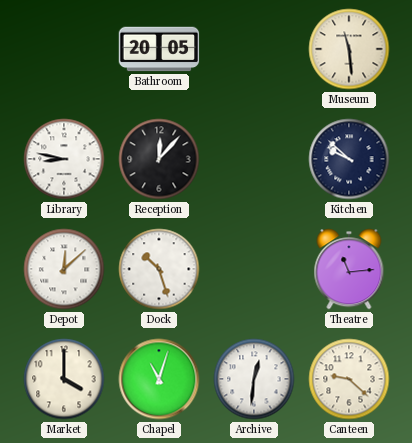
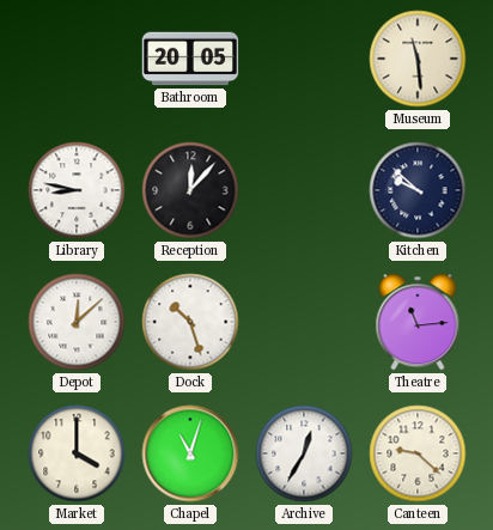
Archive: 12:31 -> 12:35
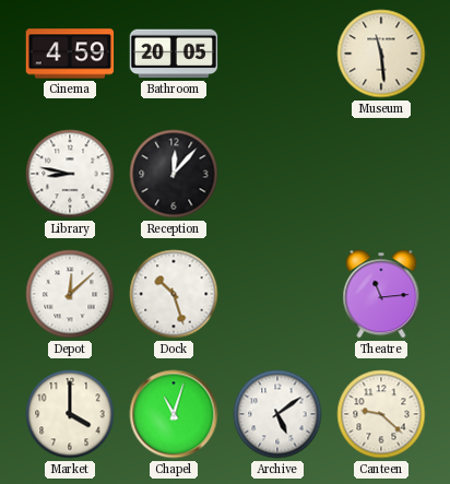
Cinema: none -> 4:59
Kitchen: 9:52 -> none
Archive: 12:35 -> 5:09
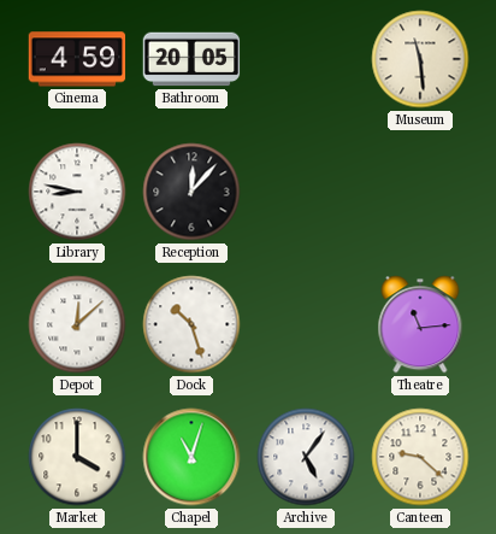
Archive: 5:09 -> 5:06
